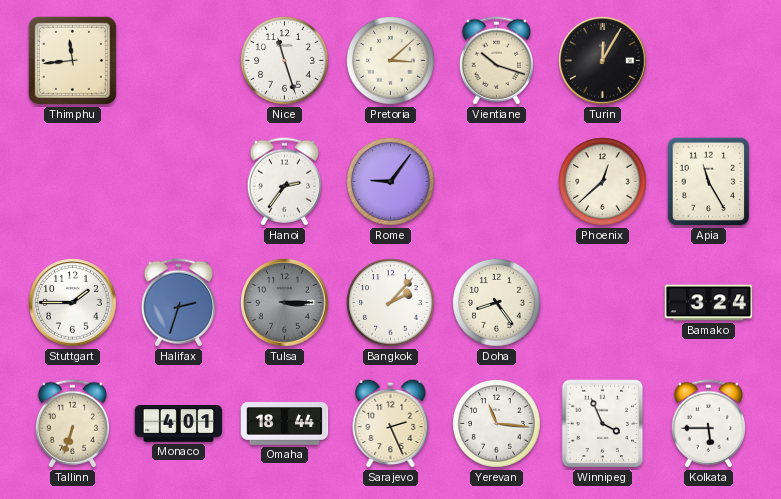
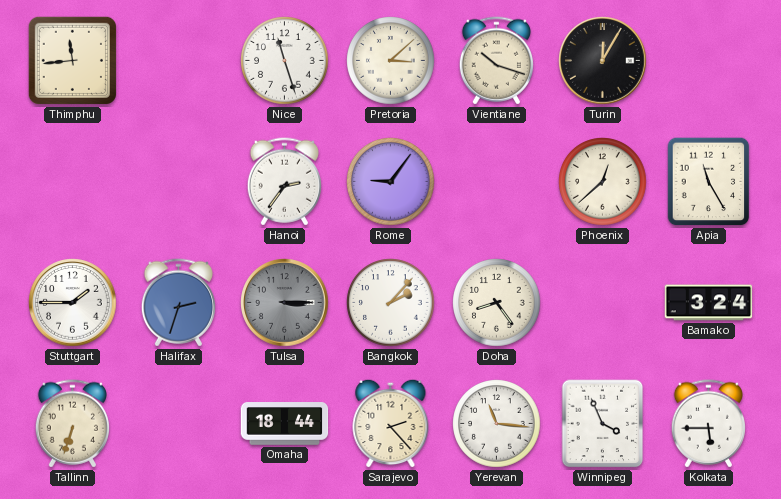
Monaco: 4:01 -> none
Sarajevo: 2:26 -> 2:23
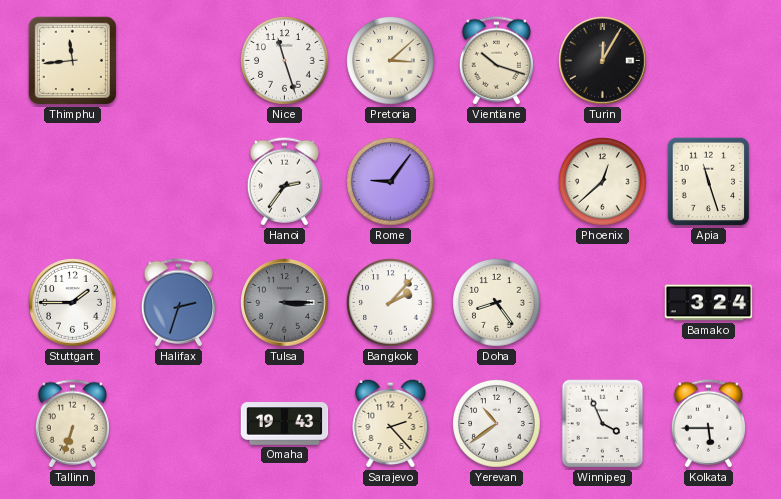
Apia: 11:25 -> 11:27
Omaha: 18:44 -> 19:43
Yerevan: 11:16 -> 10:39
